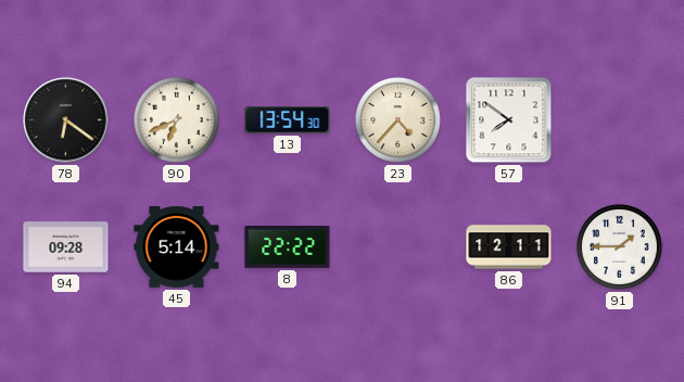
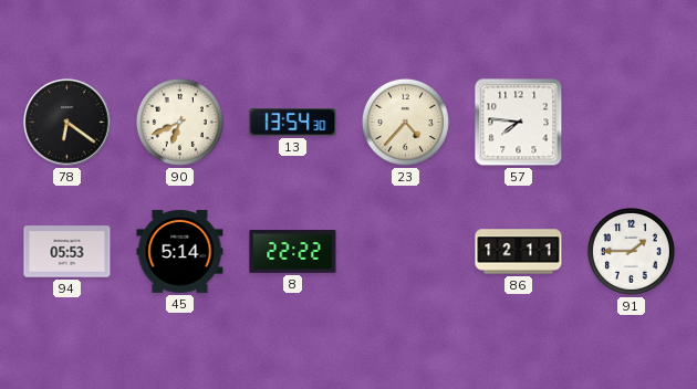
57: 7:51 -> 7:46
94: 09:28 -> 05:53
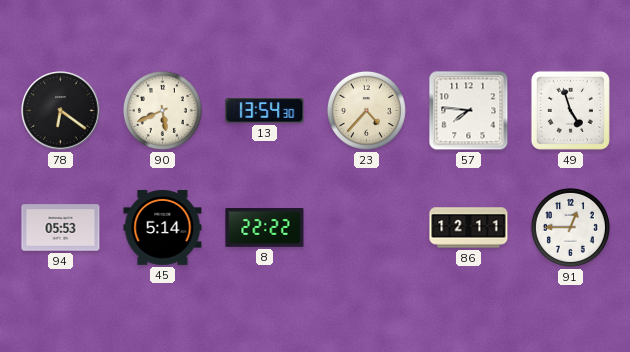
90: 6:41 -> 5:41
49: none -> 4:57
91: 1:45 -> 12:45
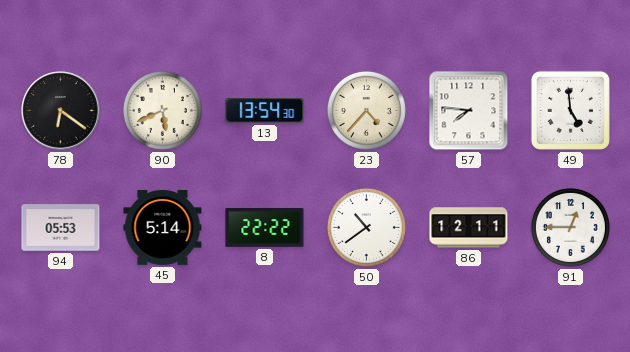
49: 4:57 -> 4:59
50: none -> 10:39
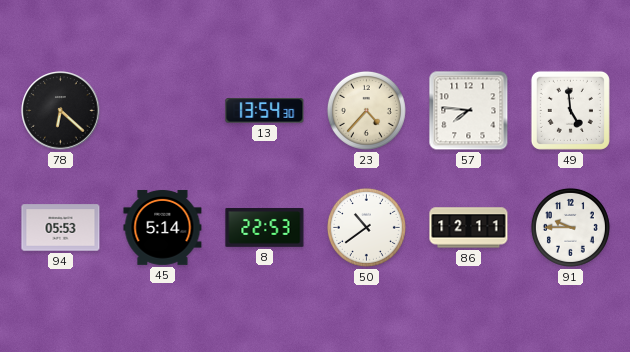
78: 6:21 -> 6:22
90: 5:41 -> none
8: 22:22 -> 22:53
91: 12:45 -> 9:45
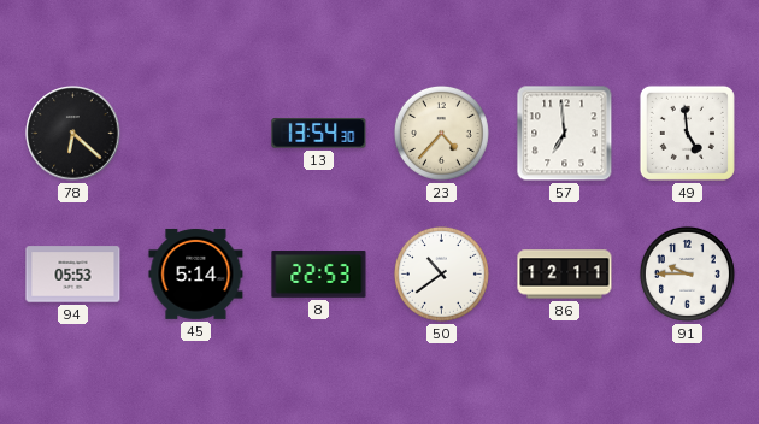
57: 7:46 -> 6:59
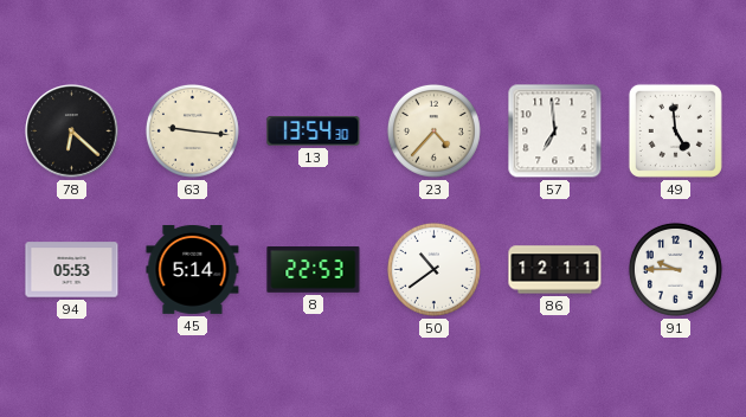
63: none -> 9:16
